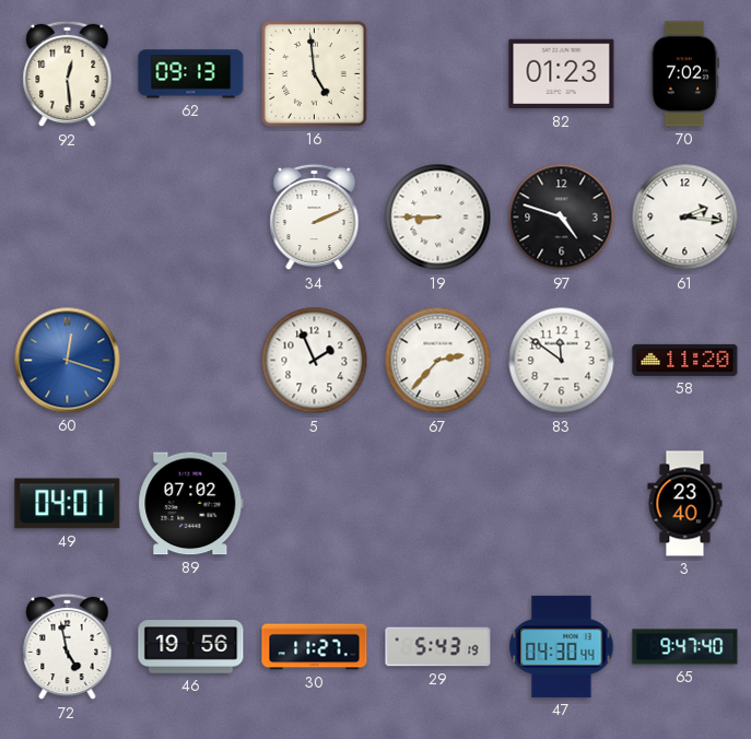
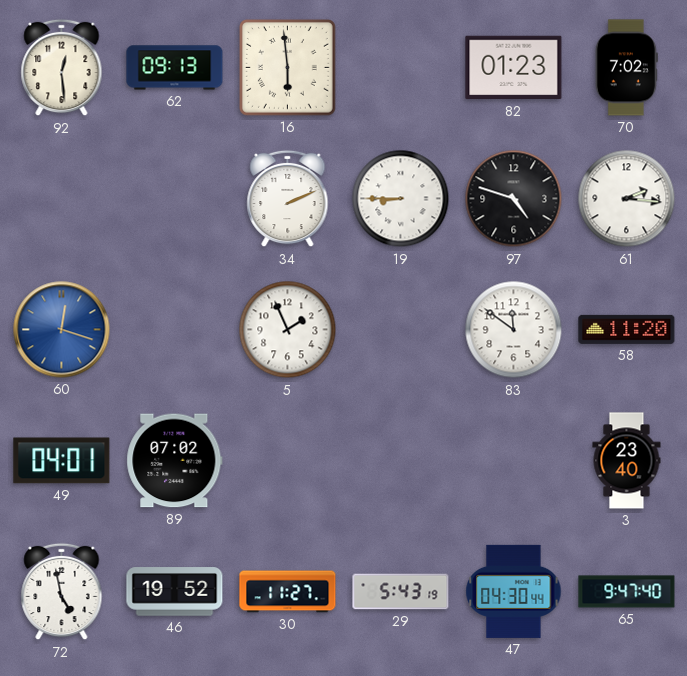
16: 4:59 -> 5:59
67: 2:37 -> none
46: 19:56 -> 19:52
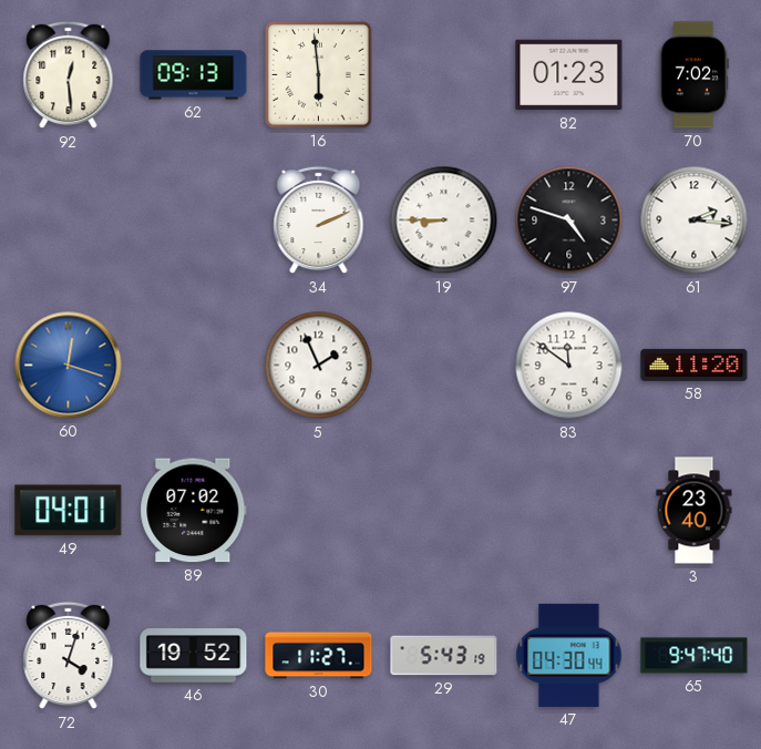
72: 4:58 -> 4:03
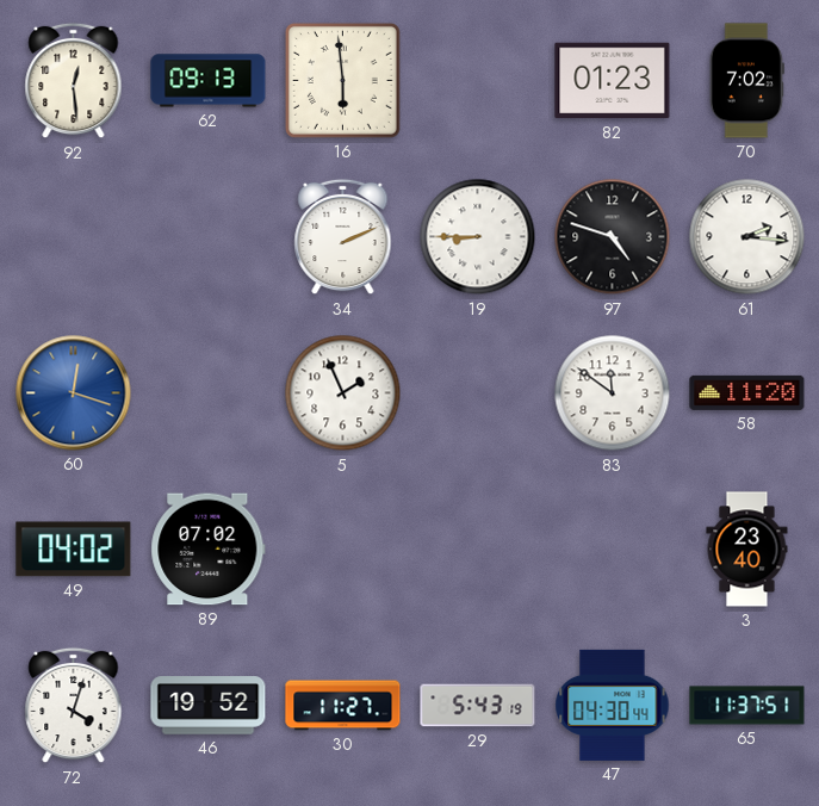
49: 04:01 -> 04:02
65: 9:47 -> 11:37
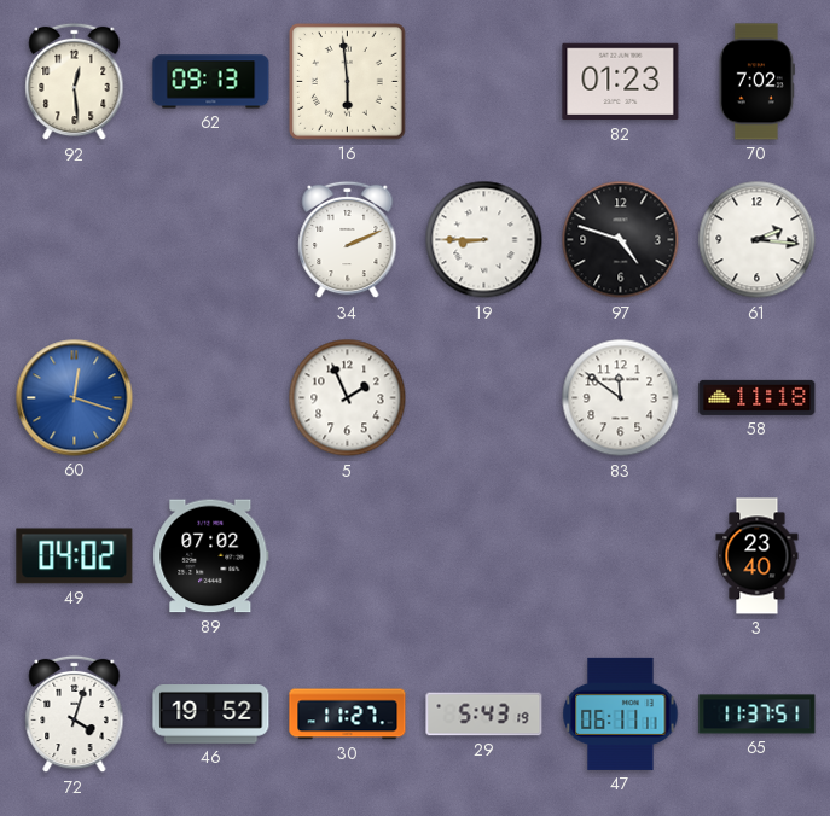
58: 11:20 -> 11:18
47: 04:30 -> 06:11
